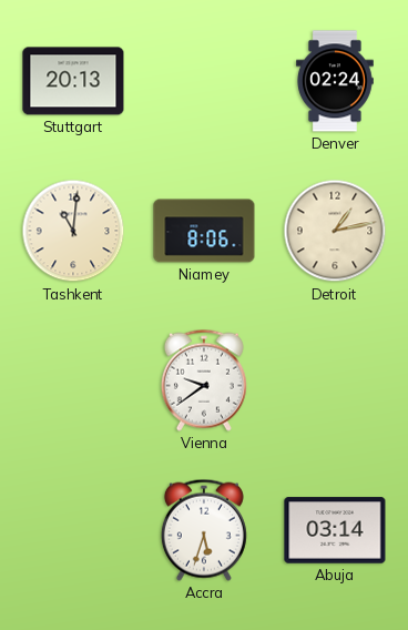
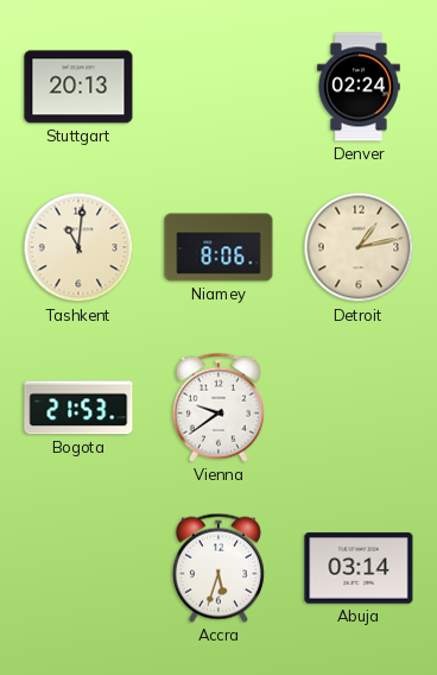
Bogota: none -> 21:53
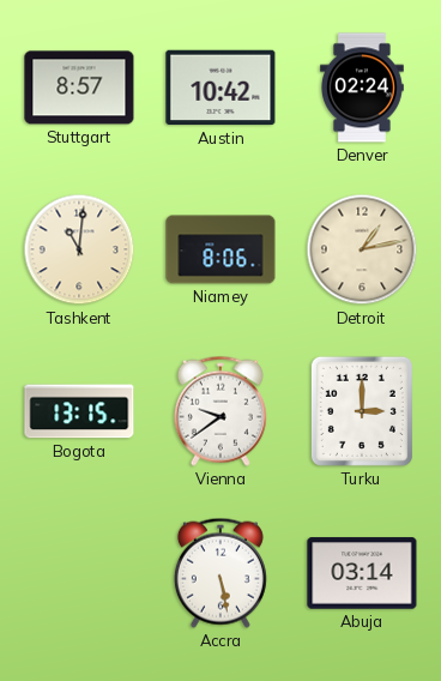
Stuttgart: 20:13 -> 8:57
Austin: none -> 10:42
Bogota: 21:53 -> 13:15
Turku: none -> 3:00
Accra: 5:33 -> 5:28
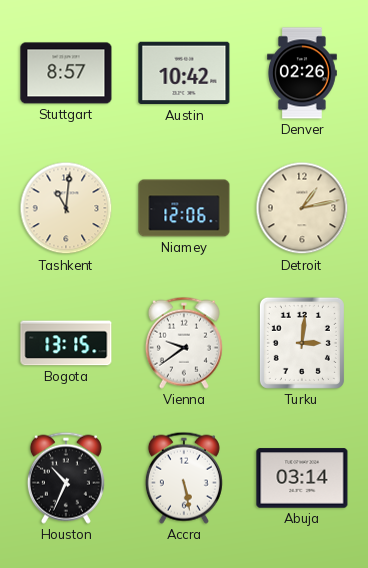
Denver: 02:24 -> 02:26
Niamey: 8:06 -> 12:06
Turku: 3:00 -> 3:01
Houston: none -> 10:34
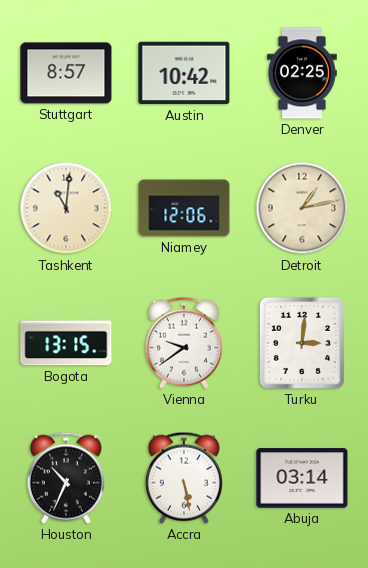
Denver: 02:26 -> 02:25
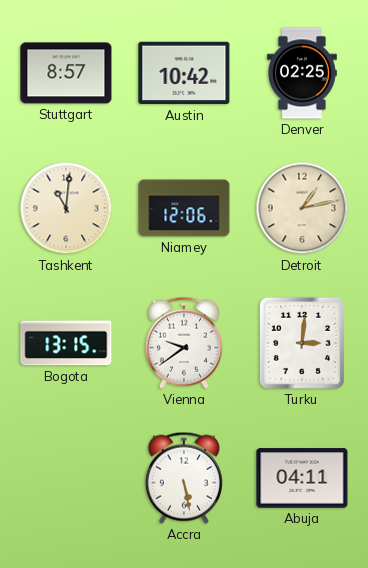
Houston: 10:34 -> none
Abuja: 03:14 -> 04:11
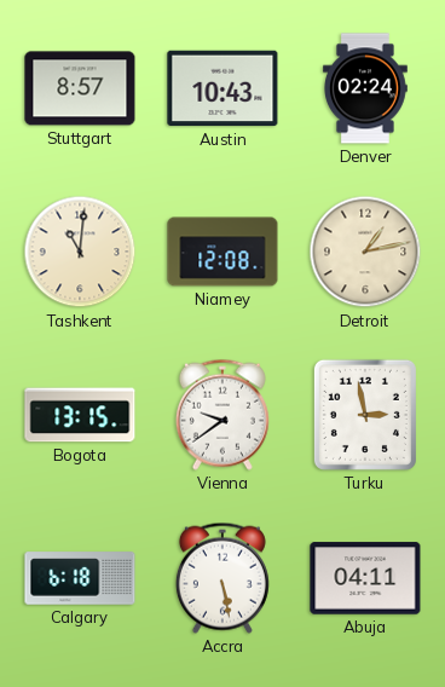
Austin: 10:42 -> 10:43
Denver: 02:25 -> 02:24
Niamey: 12:06 -> 12:08
Turku: 3:01 -> 2:58
Calgary: none -> 6:18
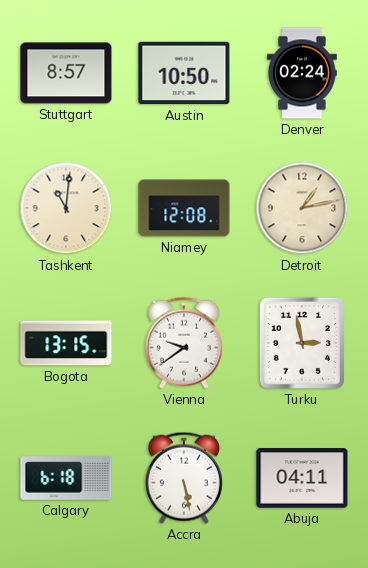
Austin: 10:43 -> 10:50
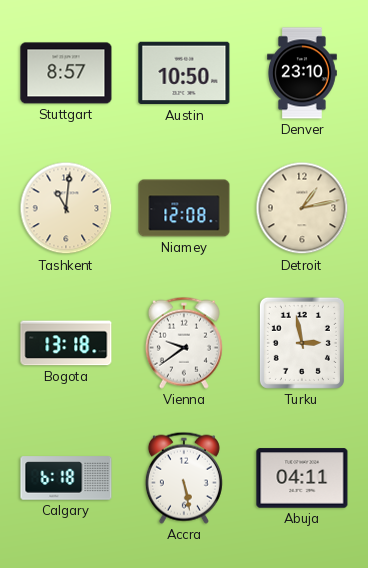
Denver: 02:24 -> 23:10
Bogota: 13:15 -> 13:18
